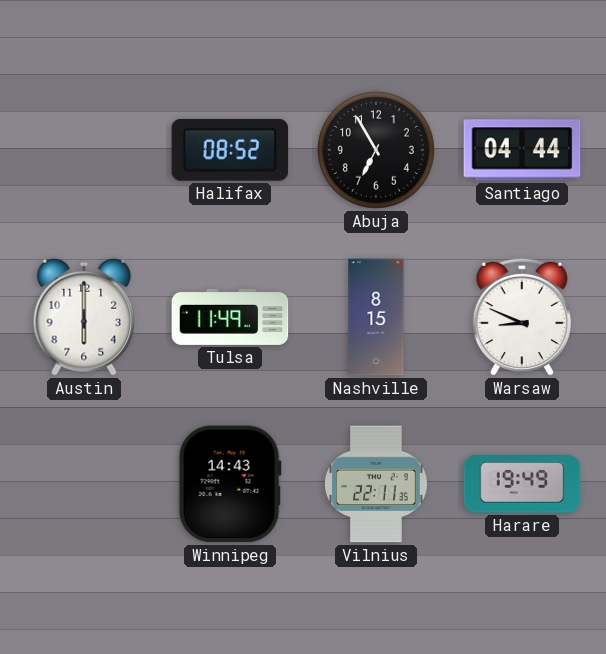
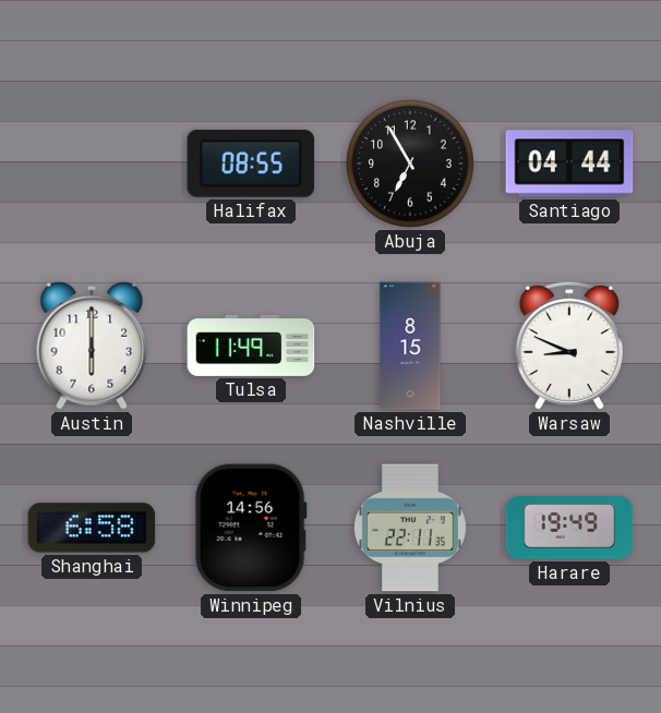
Halifax: 08:52 -> 08:55
Shanghai: none -> 6:58
Winnipeg: 14:43 -> 14:56
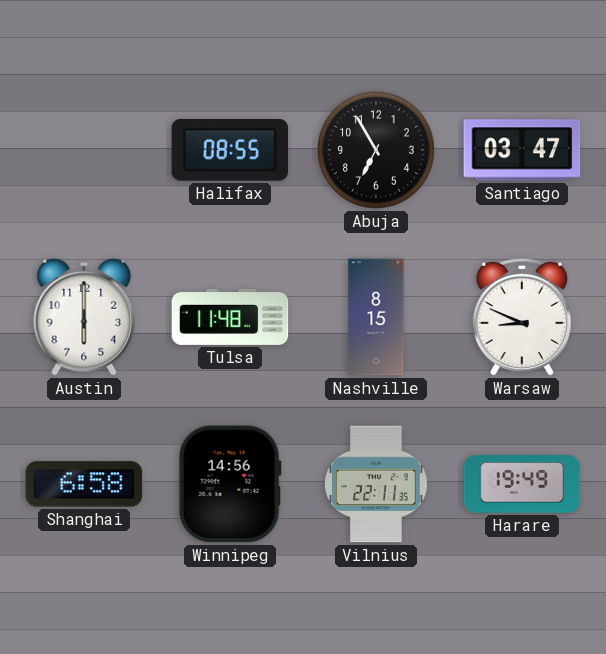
Santiago: 04:44 -> 03:47
Tulsa: 11:49 -> 11:48
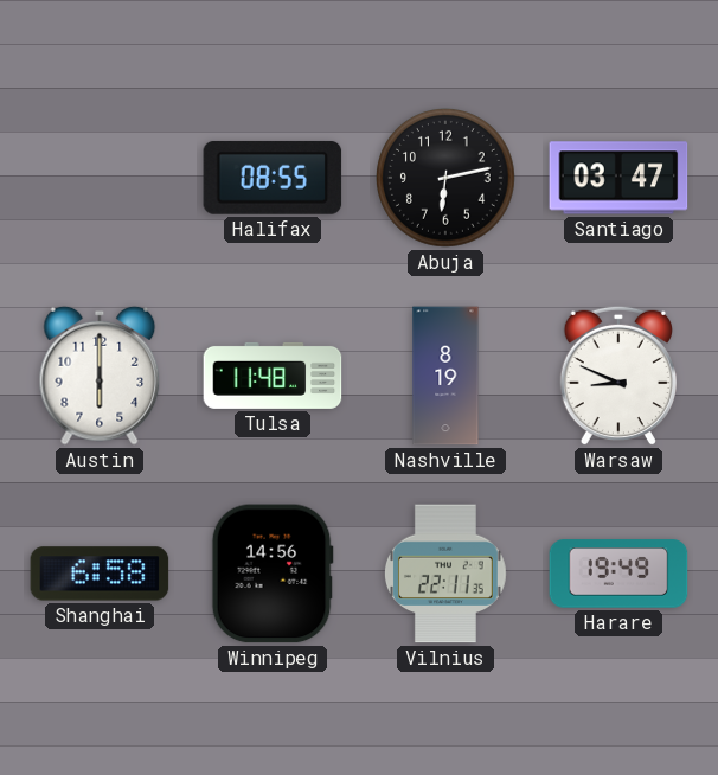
Abuja: 6:55 -> 6:13
Nashville: 8:15 -> 8:19
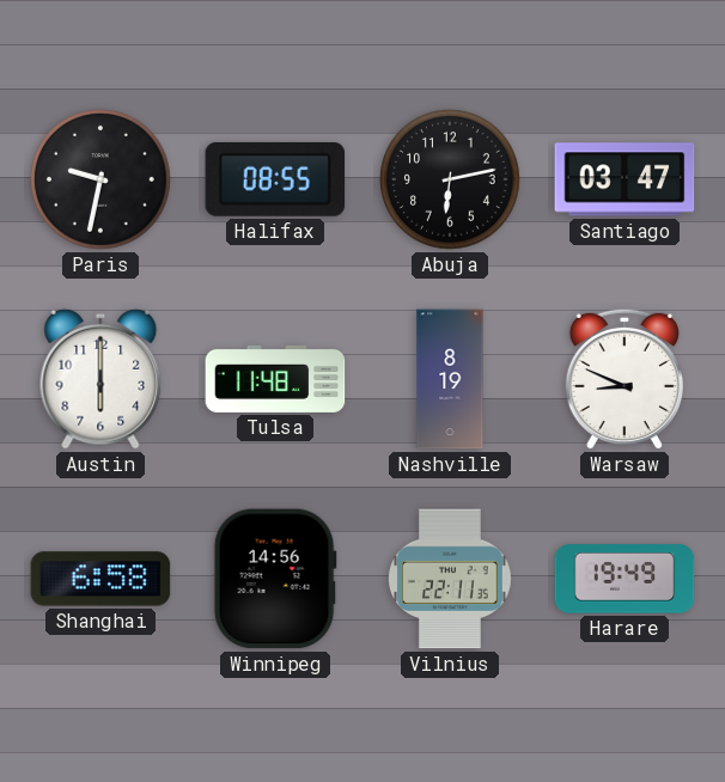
Paris: none -> 9:32
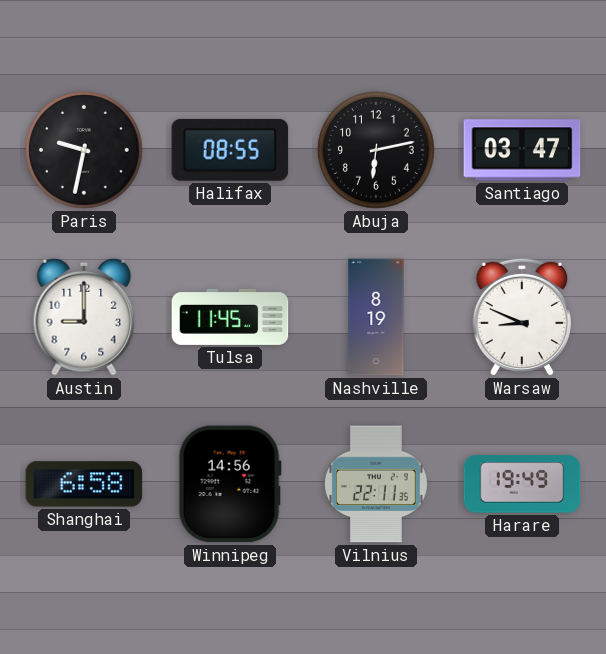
Austin: 6:00 -> 9:00
Tulsa: 11:48 -> 11:45
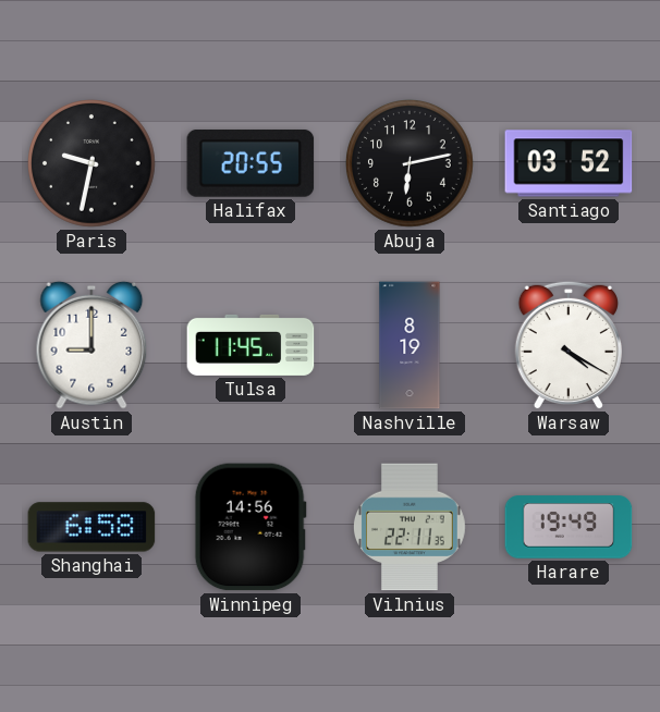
Halifax: 08:55 -> 20:55
Santiago: 03:47 -> 03:52
Warsaw: 8:49 -> 4:20
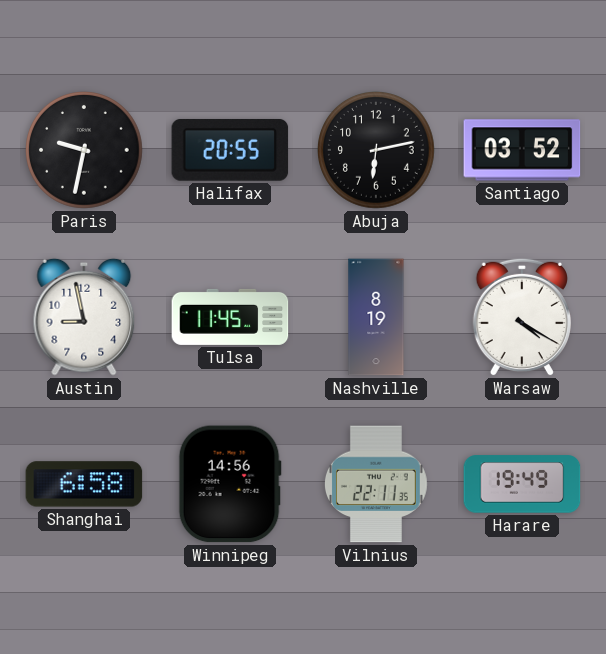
Austin: 9:00 -> 8:58
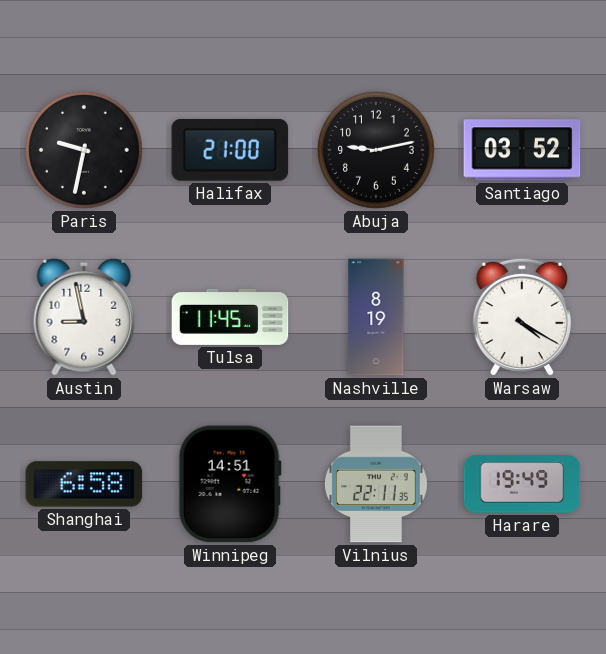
Halifax: 20:55 -> 21:00
Abuja: 6:13 -> 9:13
Winnipeg: 14:56 -> 14:51
